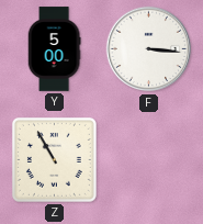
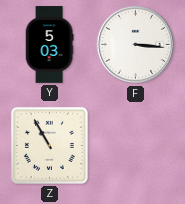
Y: 5:00 -> 5:03
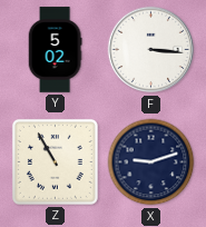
Y: 5:03 -> 5:02
X: none -> 9:12
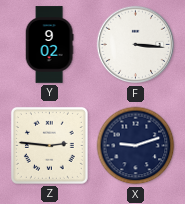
Y: 5:02 -> 9:02
Z: 10:55 -> 2:46
